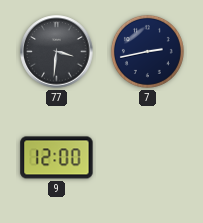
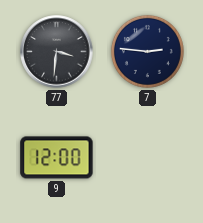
7: 2:43 -> 2:46
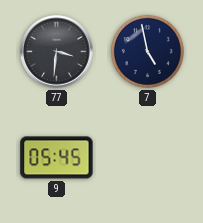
7: 2:46 -> 4:58
9: 12:00 -> 05:45
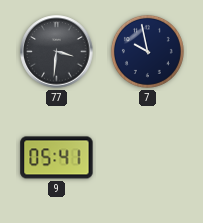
7: 4:58 -> 9:58
9: 05:45 -> 05:41
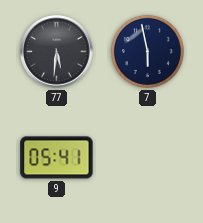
77: 3:31 -> 5:31
7: 9:58 -> 5:58
